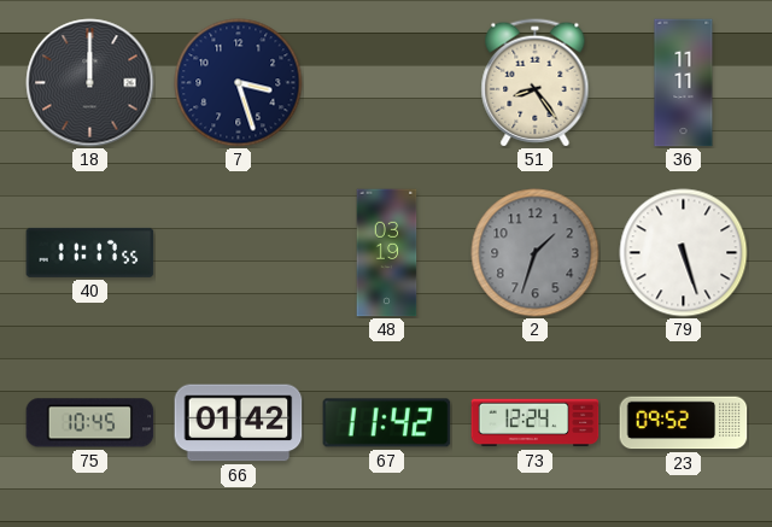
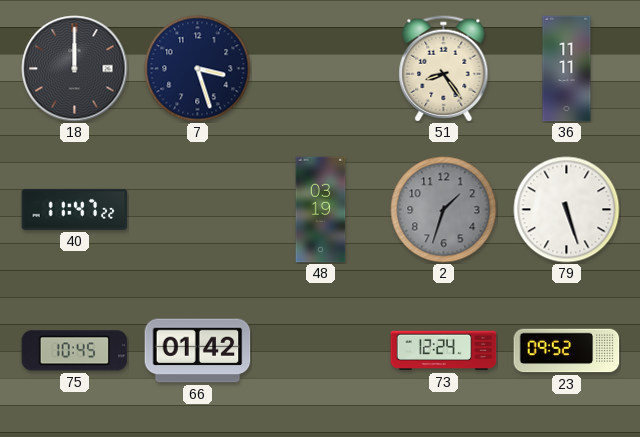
40: 11:17 -> 11:47
67: 11:42 -> none
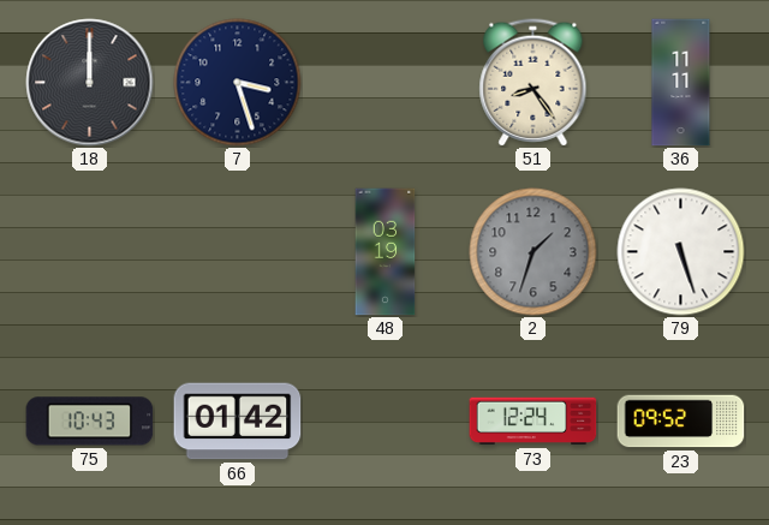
40: 11:47 -> none
75: 10:45 -> 10:43
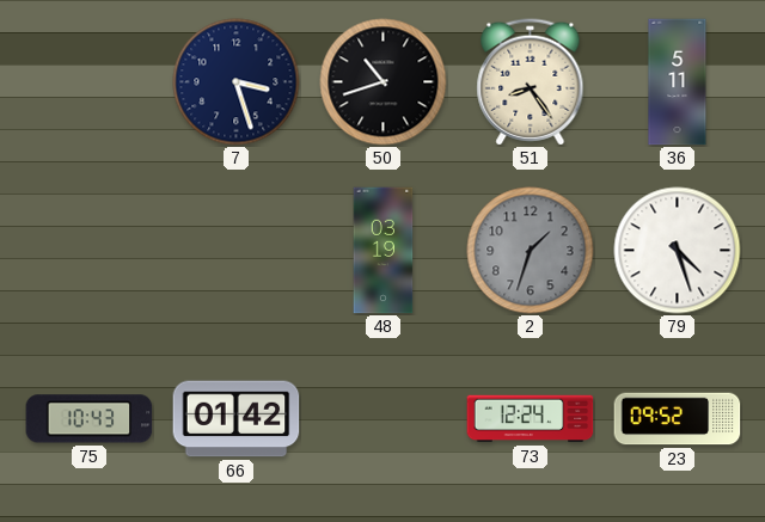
18: 12:00 -> none
50: none -> 10:42
36: 11:11 -> 5:11
79: 5:27 -> 4:27
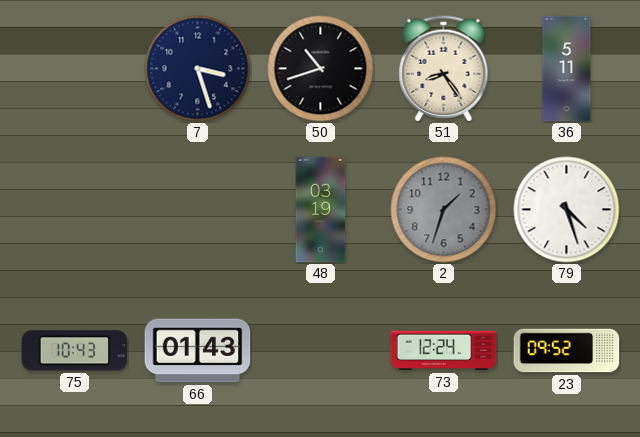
66: 01:42 -> 01:43
